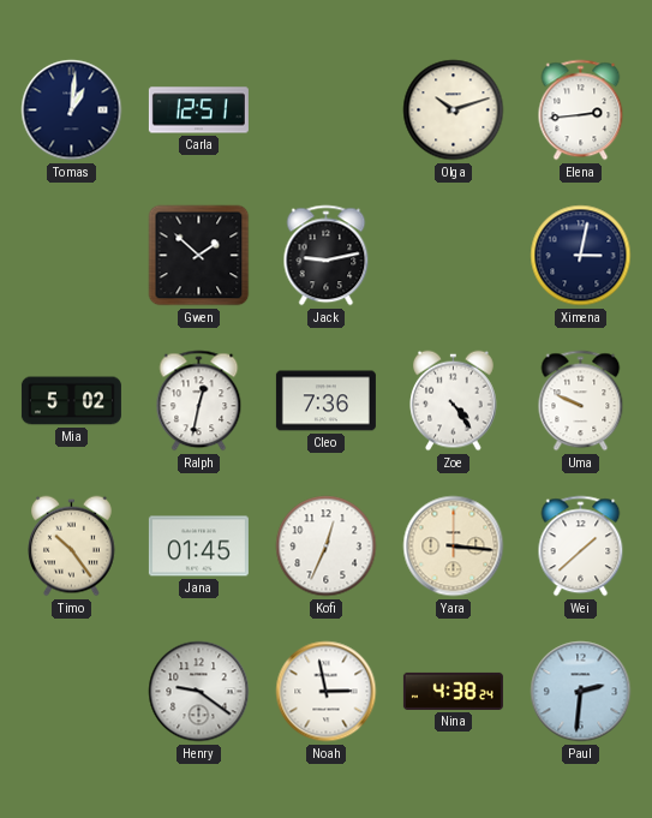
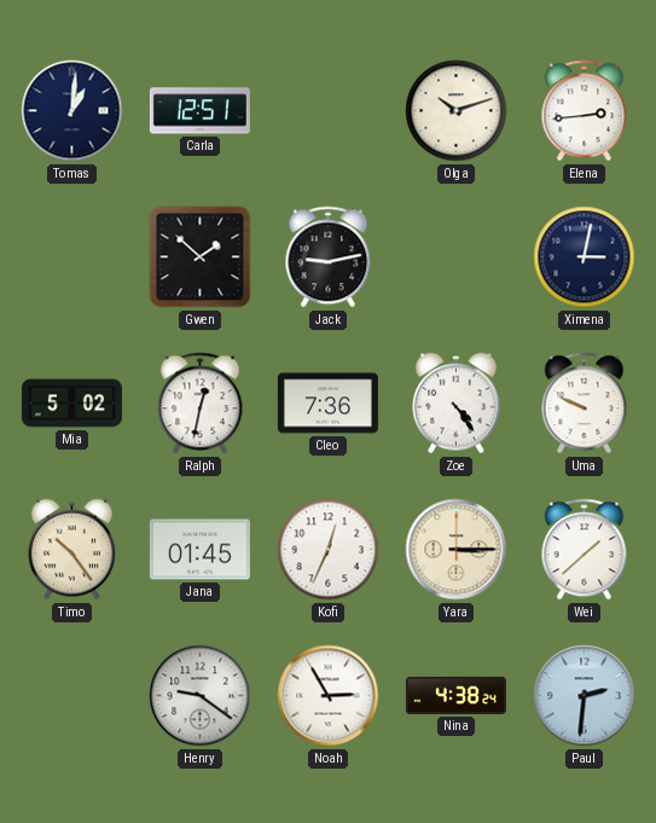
Yara: 3:16 -> 3:15
Noah: 2:58 -> 2:55
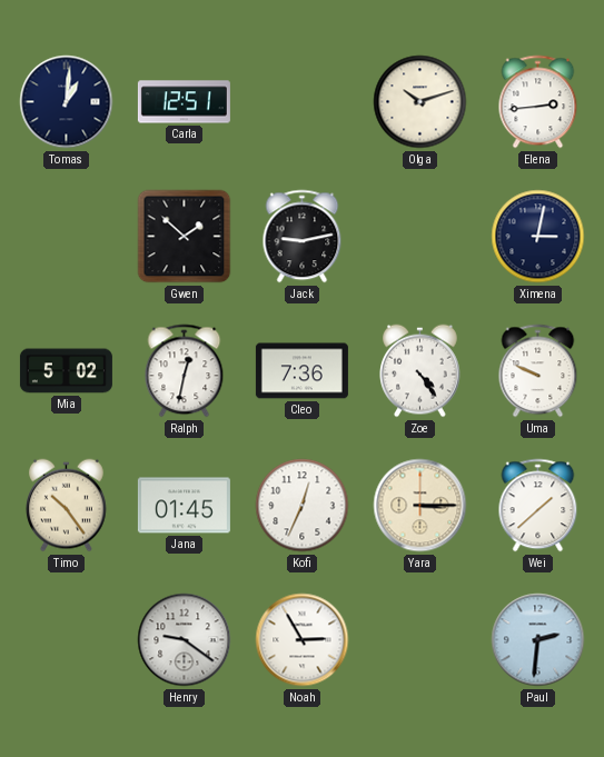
Nina: 4:38 -> none
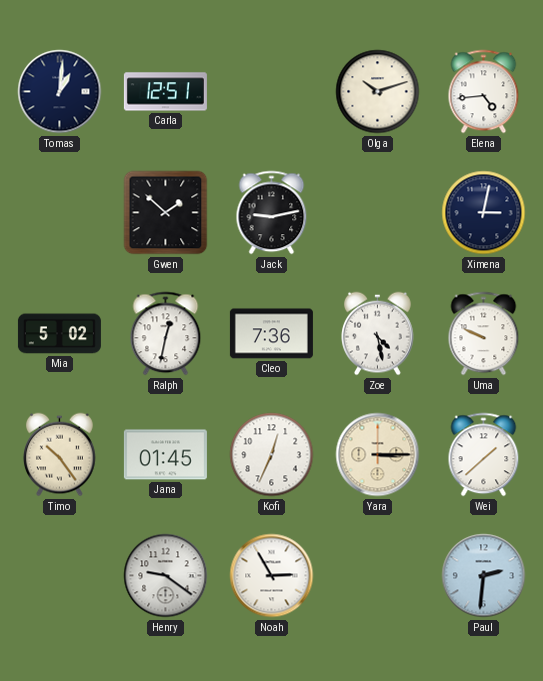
Elena: 2:44 -> 4:44
Zoe: 4:24 -> 4:28
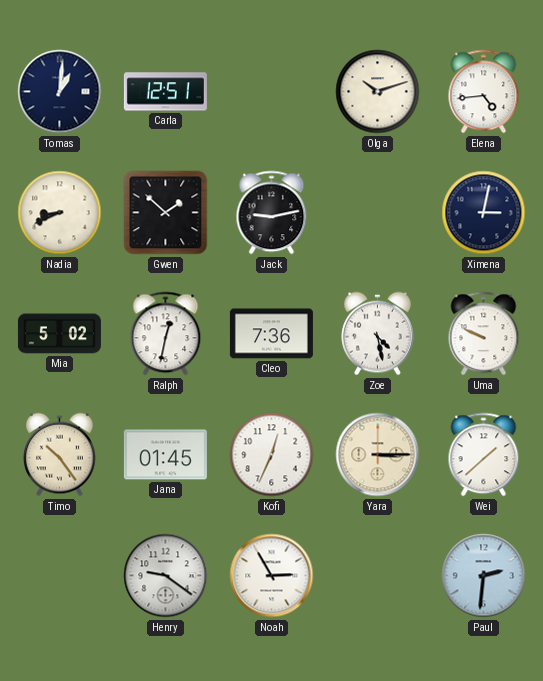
Nadia: none -> 8:41
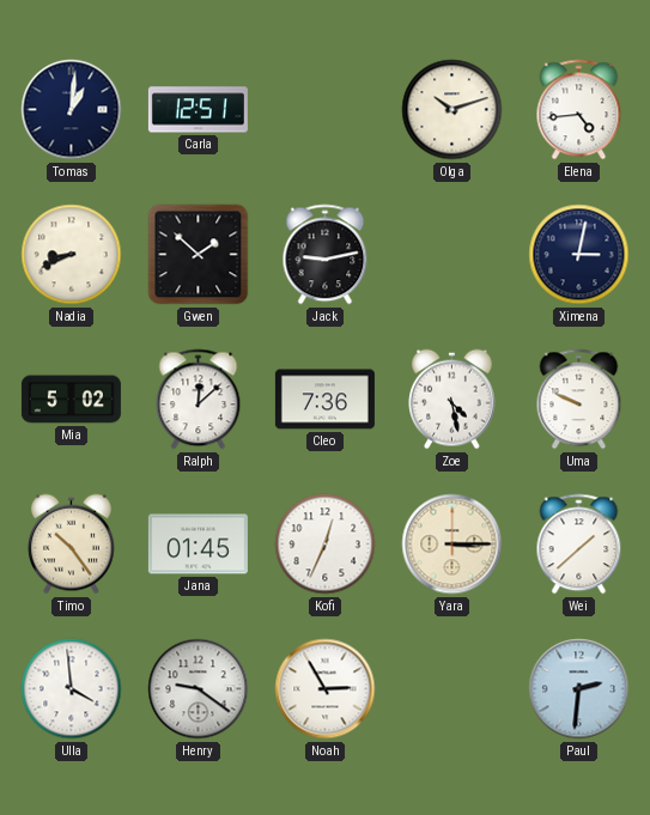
Ralph: 12:32 -> 12:08
Ulla: none -> 3:59
